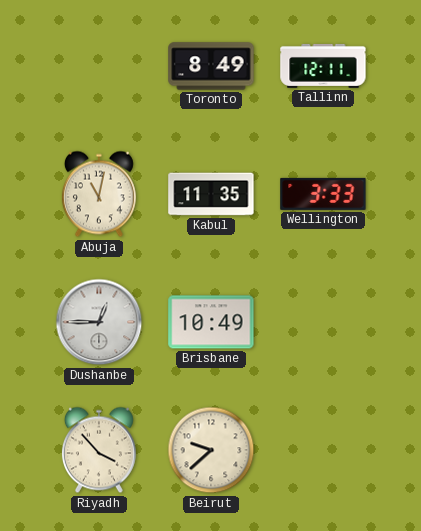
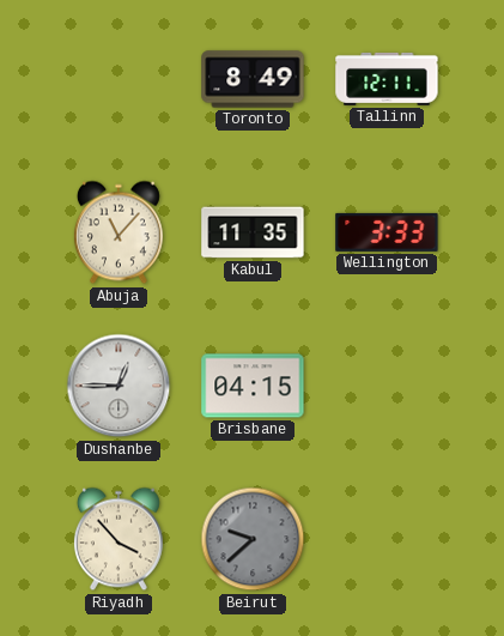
Abuja: 11:02 -> 11:07
Brisbane: 10:49 -> 04:15
Beirut dial: cream -> grey
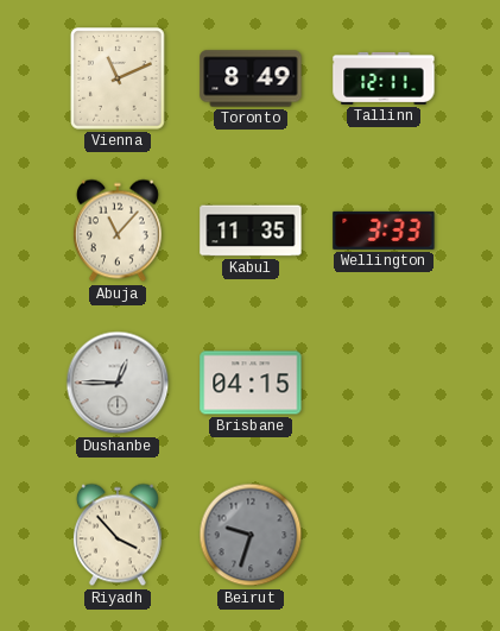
Vienna: none -> 11:11
Beirut: 9:38 -> 9:33
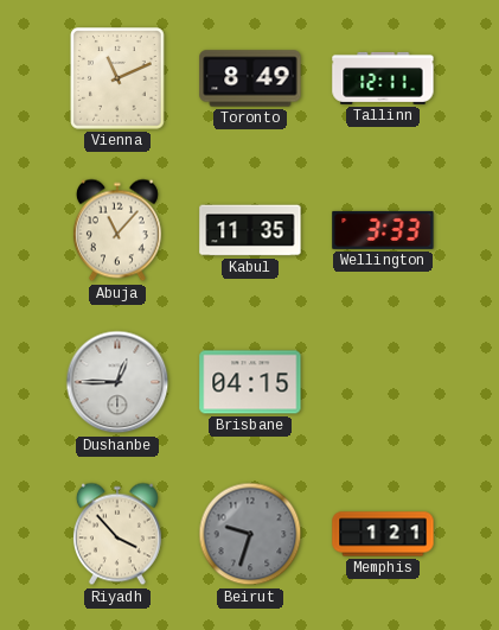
Memphis: none -> 1:21
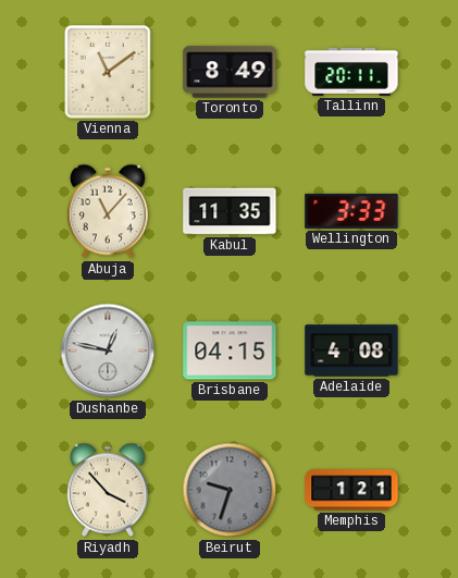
Vienna: 11:11 -> 11:09
Tallinn: 12:11 -> 20:11
Dushanbe: 12:45 -> 12:47
Adelaide: none -> 4:08
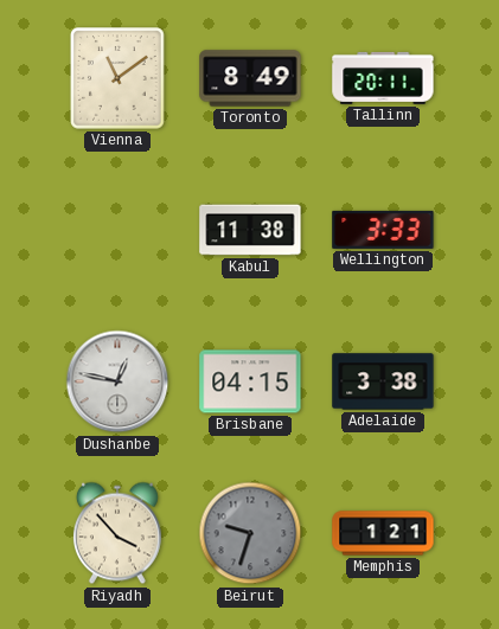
Abuja: 11:07 -> none
Kabul: 11:35 -> 11:38
Adelaide: 4:08 -> 3:38
